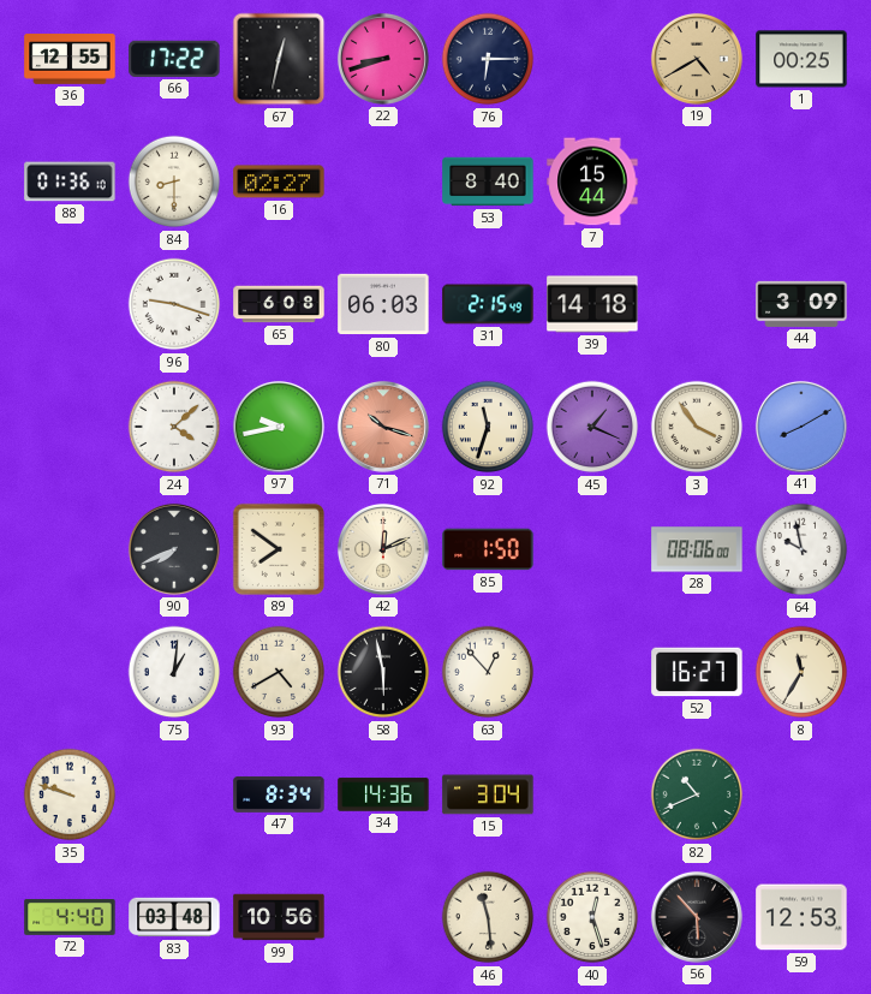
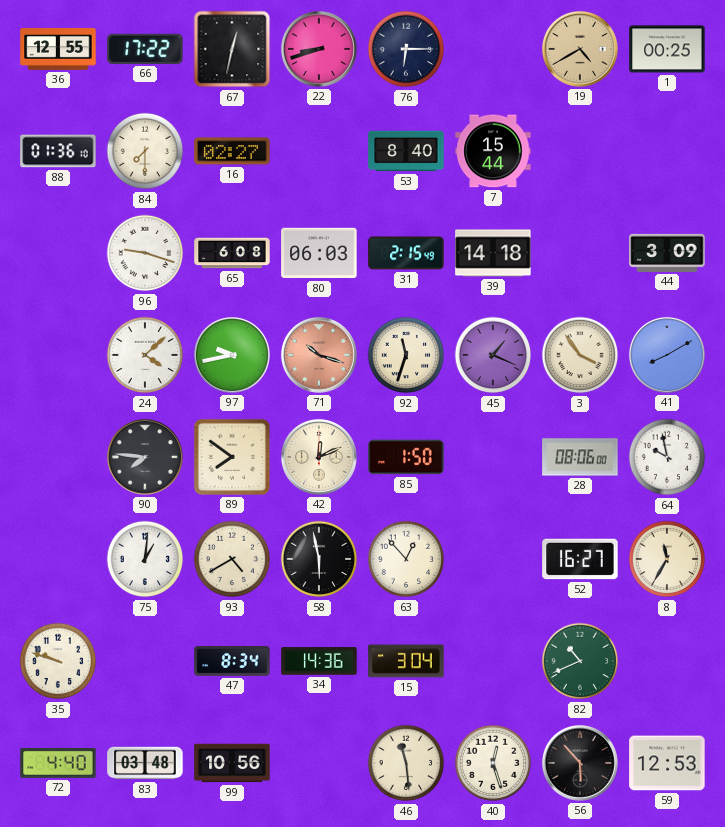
84: 8:30 -> 7:30
90: 7:41 -> 7:46
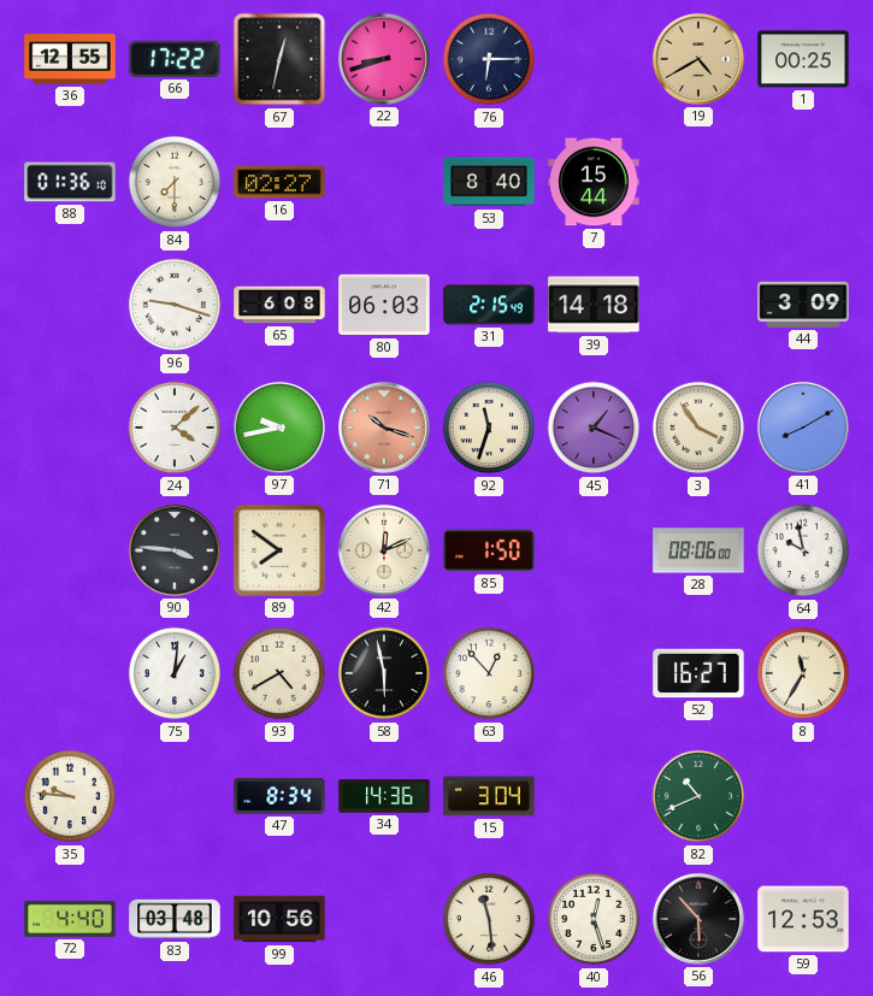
90: 7:46 -> 3:46
35: 9:48 -> 9:46
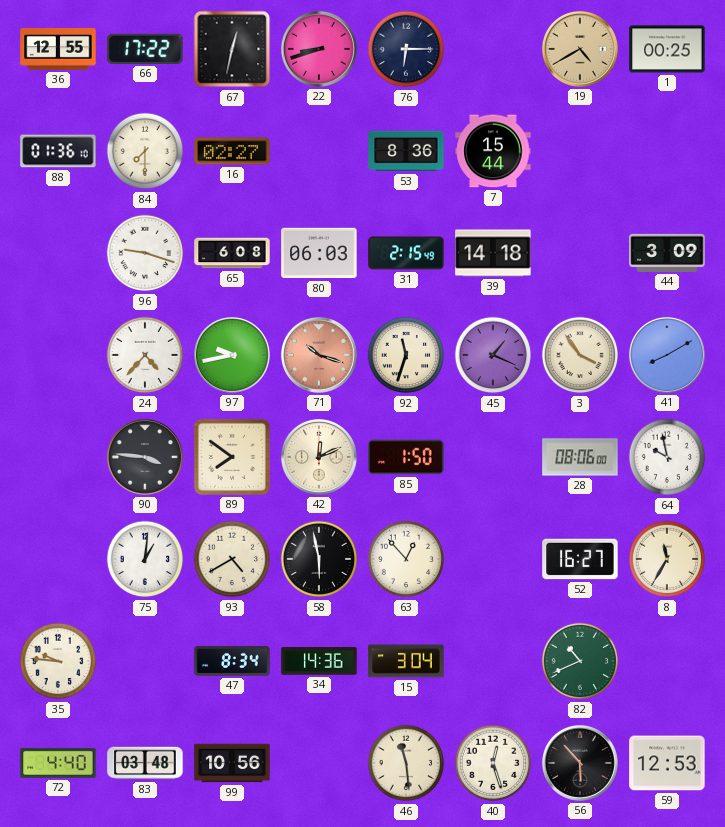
53: 8:40 -> 8:36
24: 4:08 -> 4:37
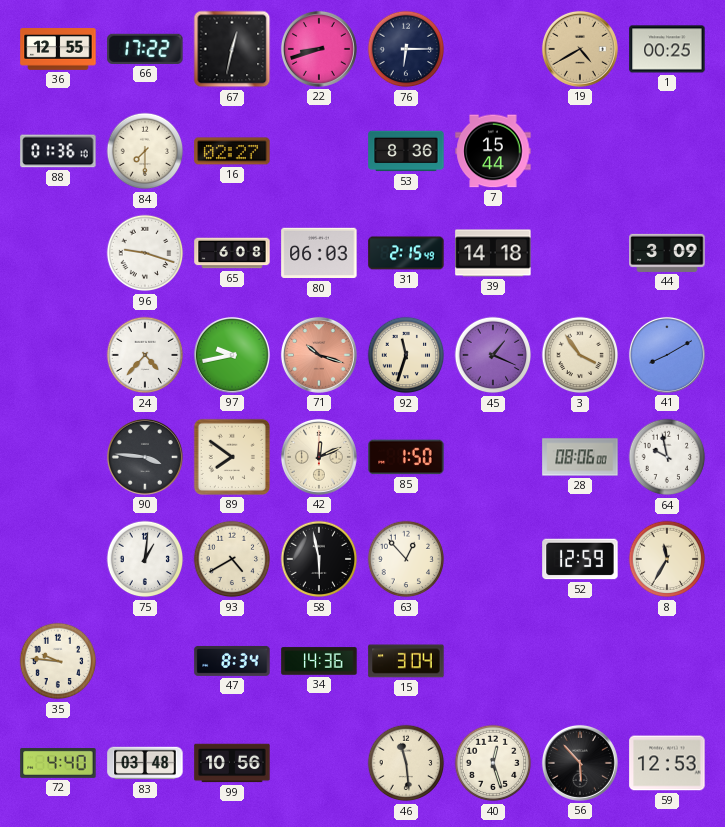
52: 16:27 -> 12:59
82: 10:41 -> none
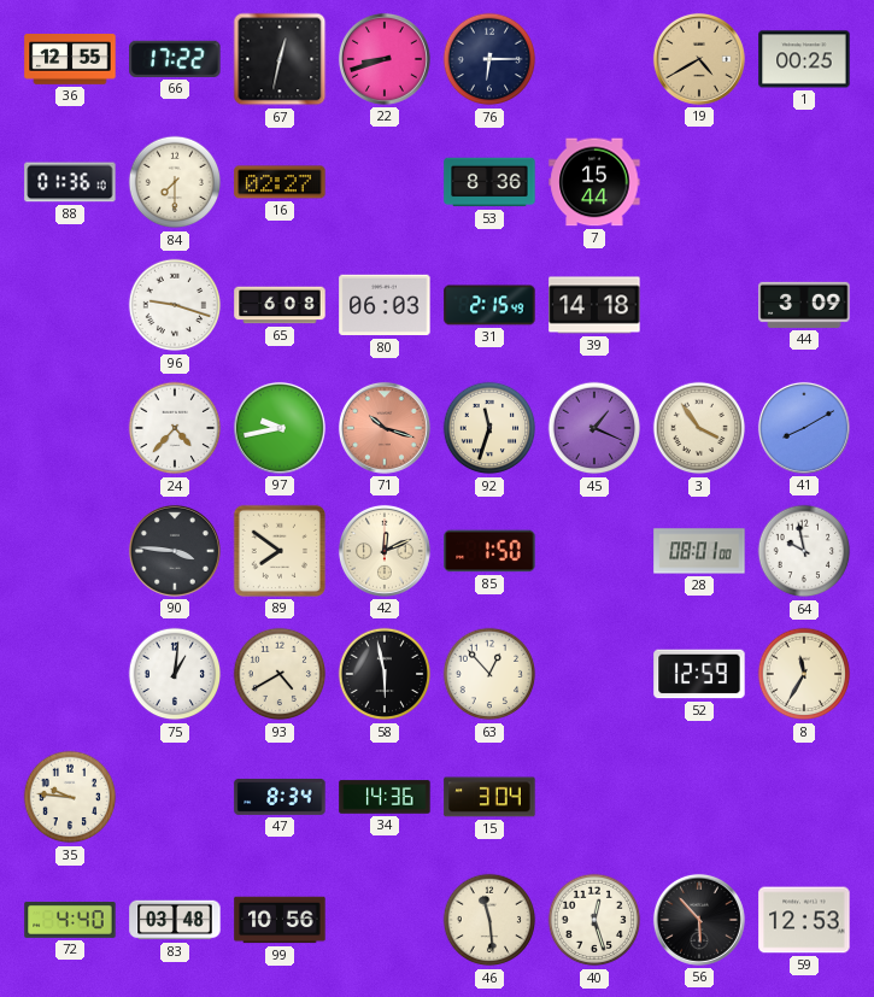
28: 08:06 -> 08:01
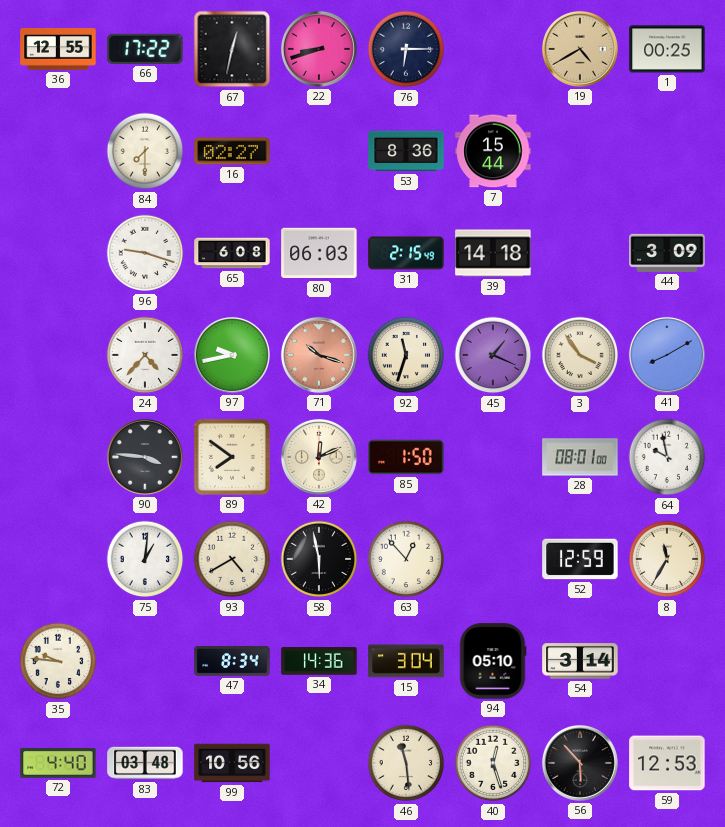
88: 01:36 -> none
94: none -> 05:10
54: none -> 3:14
